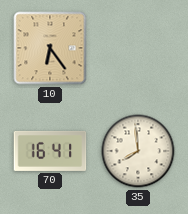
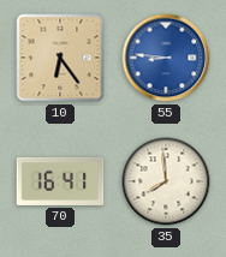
55: none -> 8:46
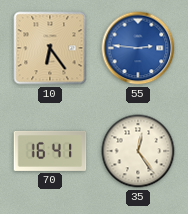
55: 8:46 -> 2:46
35: 7:59 -> 12:24
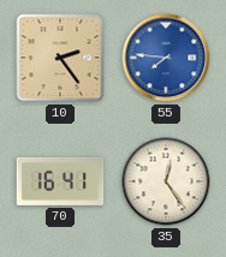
10: 6:24 -> 2:24
55: 2:46 -> 7:46
